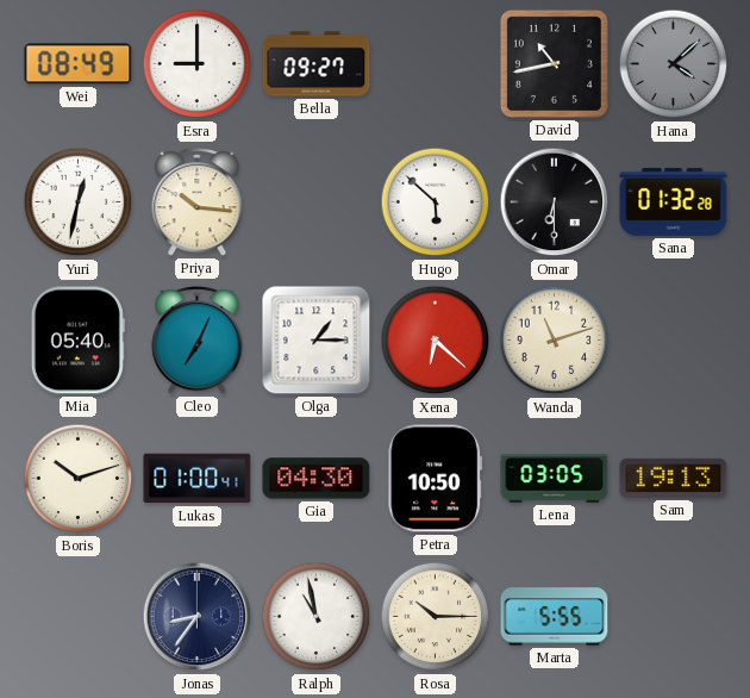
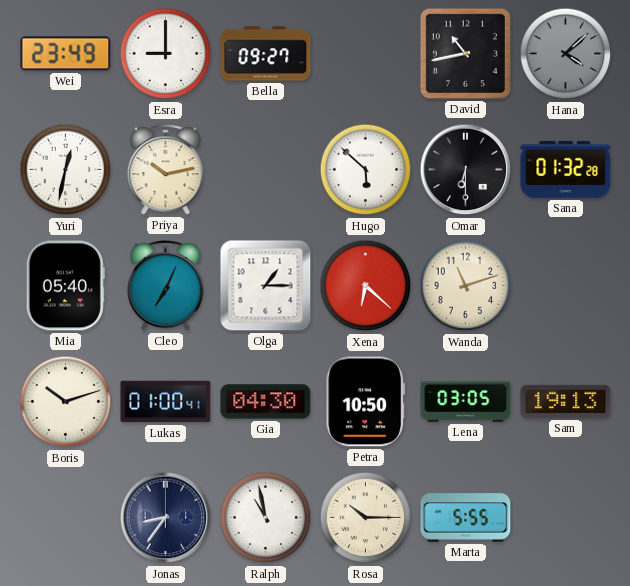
Wei: 08:49 -> 23:49
Priya: 10:16 -> 10:13
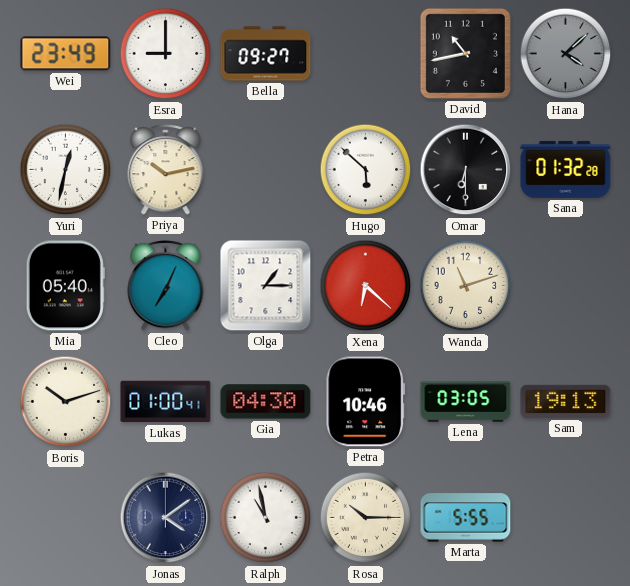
Petra: 10:50 -> 10:46
Jonas: 8:36 -> 4:09
